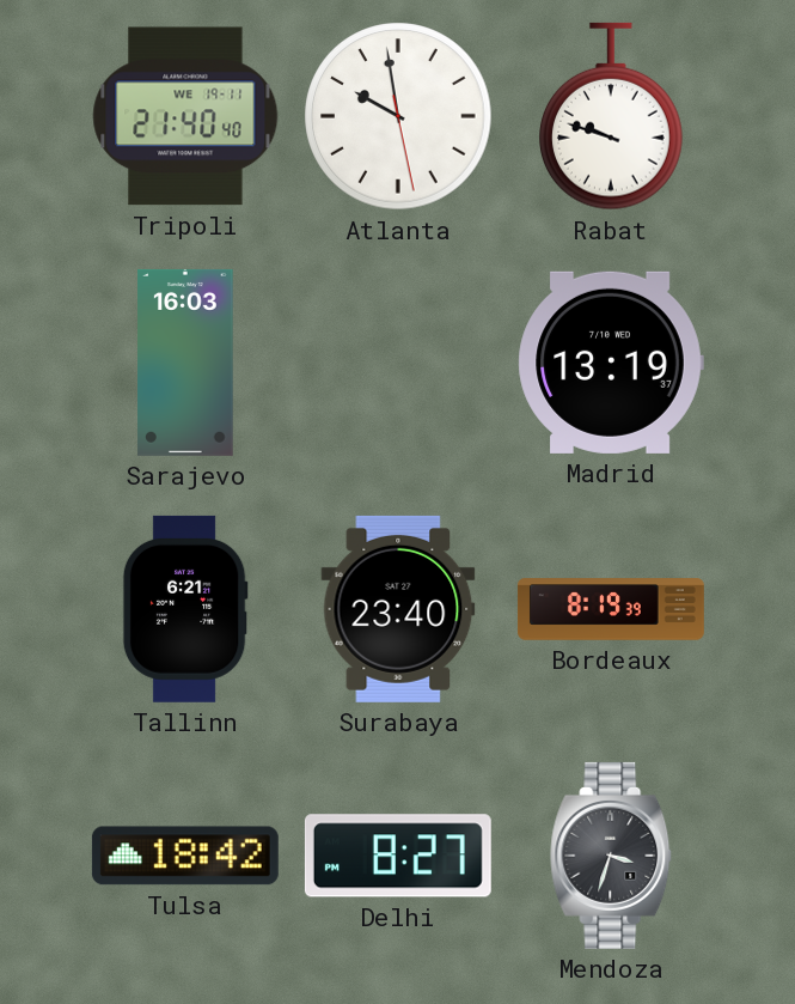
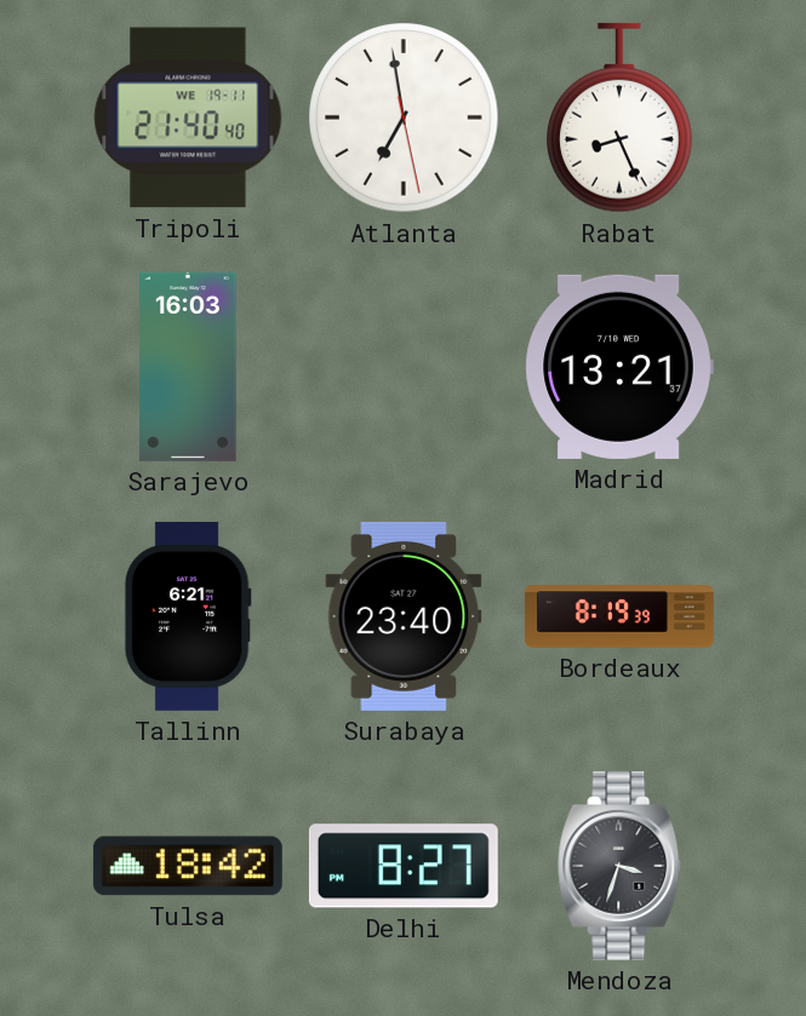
Atlanta: 9:58 -> 6:58
Rabat: 9:48 -> 8:26
Madrid: 13:19 -> 13:21
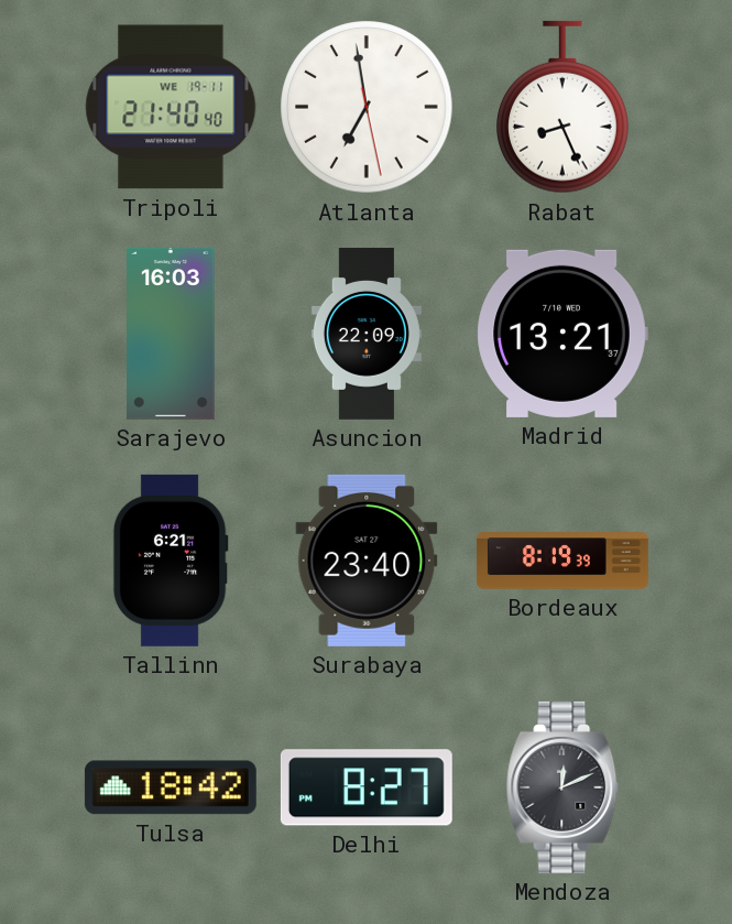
Asuncion: none -> 22:09
Mendoza: 3:33 -> 12:11
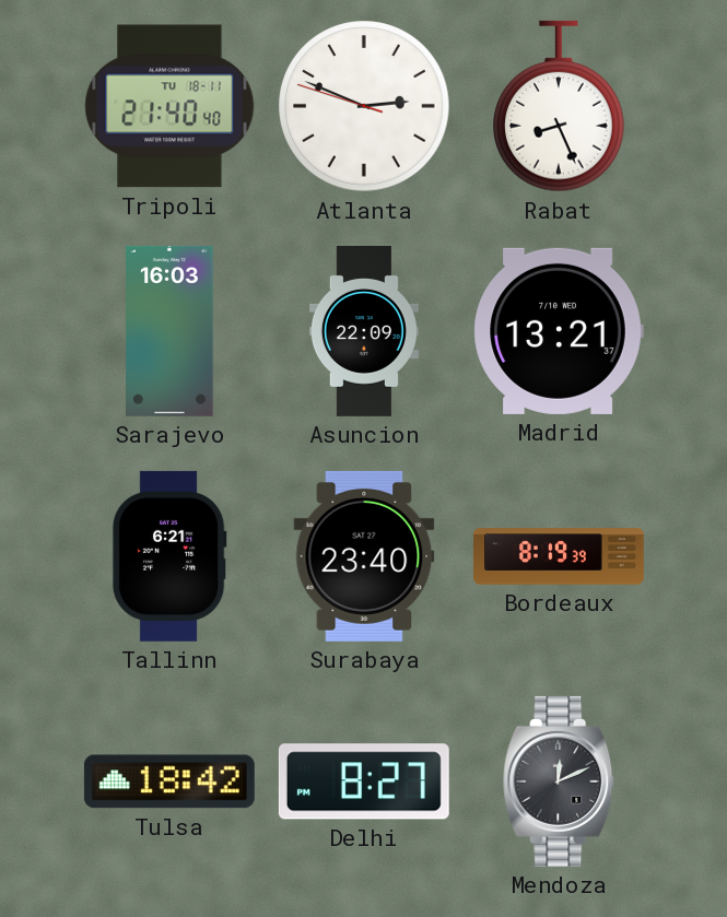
Tripoli date: WE 19-11 -> TU 18-11
Atlanta: 6:58 -> 2:48
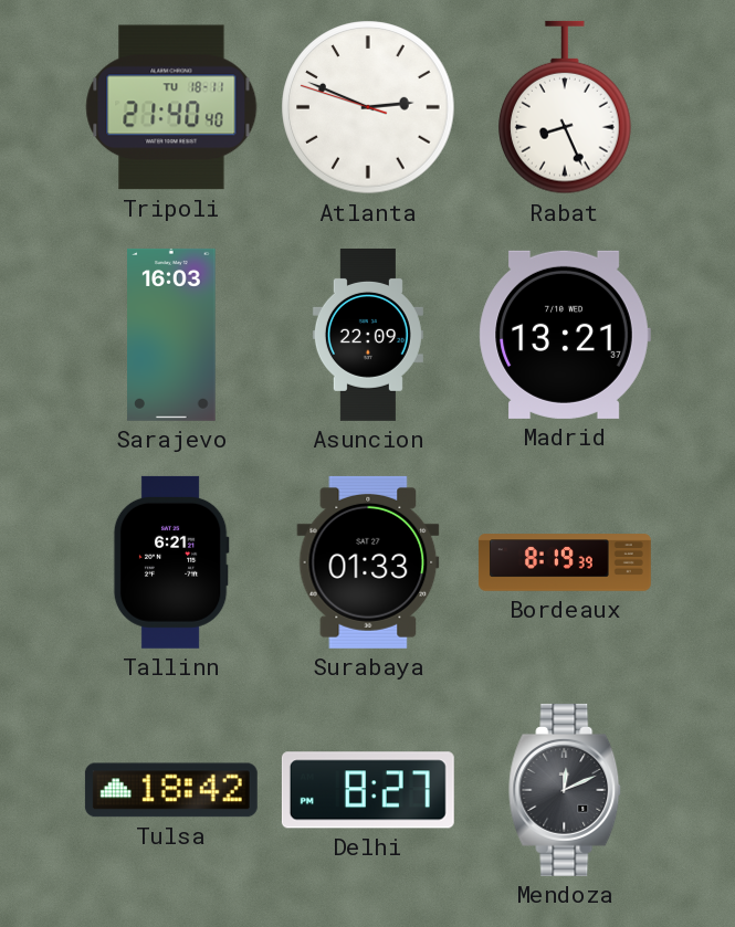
Surabaya: 23:40 -> 01:33
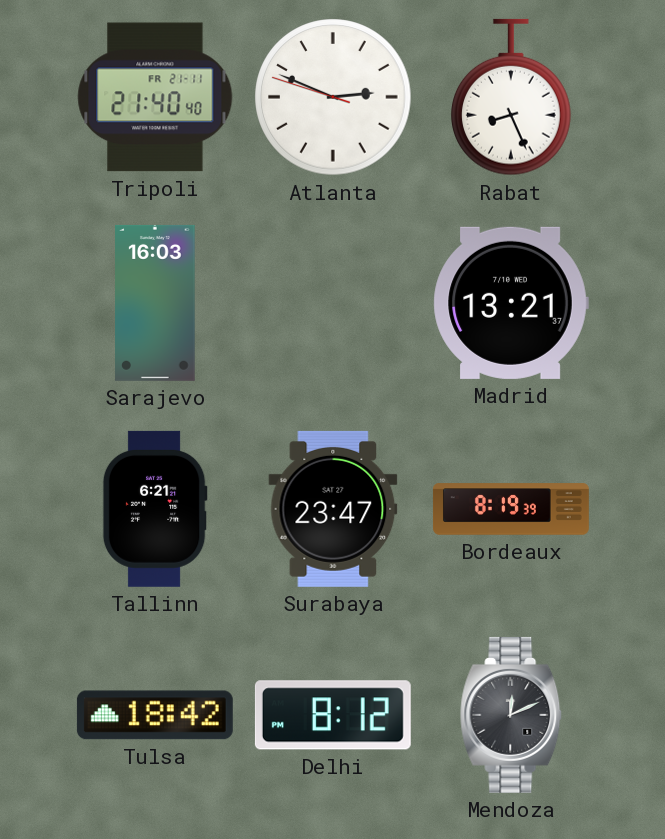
Tripoli date: TU 18-11 -> FR 21-11
Asuncion: 22:09 -> none
Surabaya: 01:33 -> 23:47
Delhi: 8:27 -> 8:12
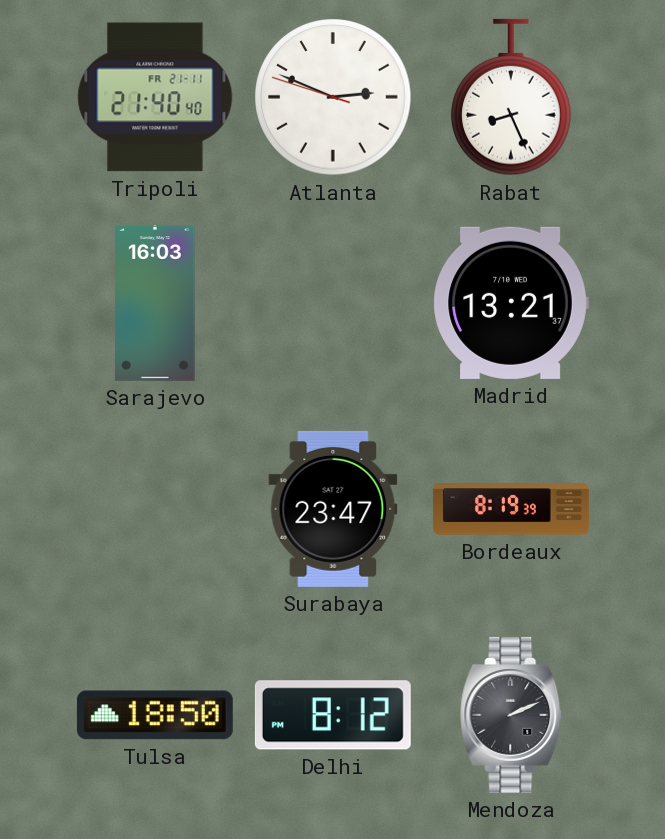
Tallinn: 6:21 -> none
Tulsa: 18:42 -> 18:50
Mendoza: 12:11 -> 2:11
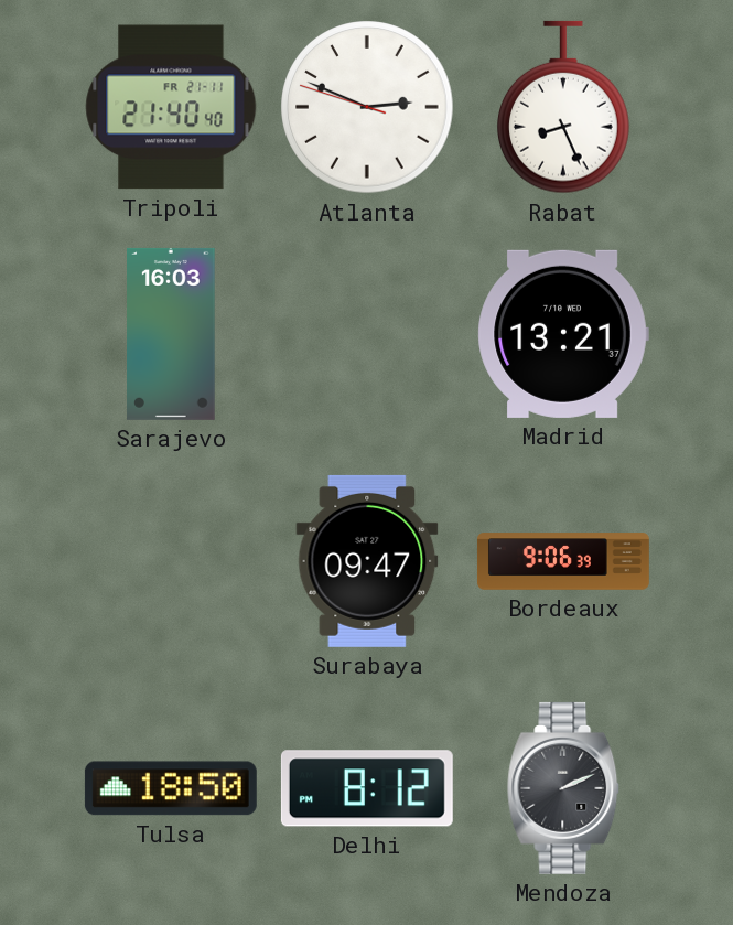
Surabaya: 23:47 -> 09:47
Bordeaux: 8:19 -> 9:06
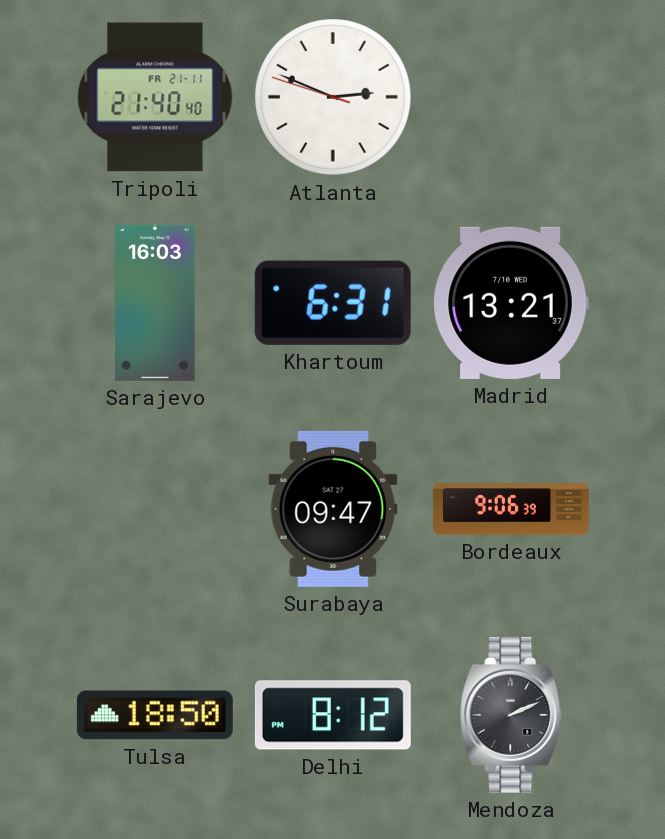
Rabat: 8:26 -> none
Khartoum: none -> 6:31
